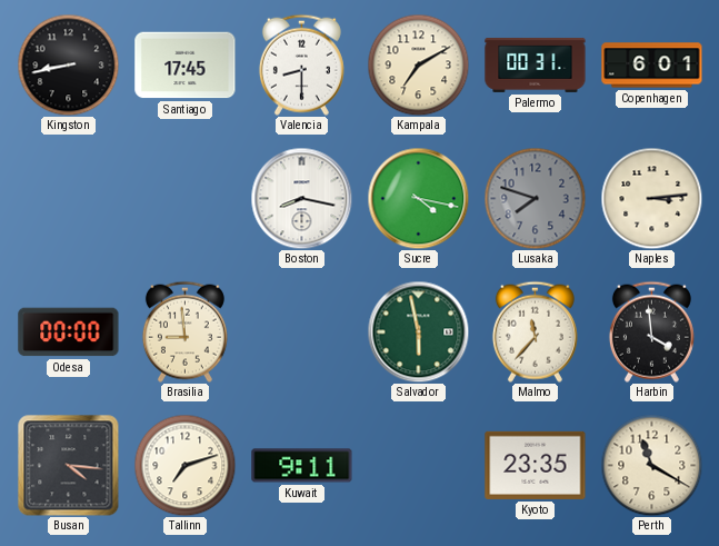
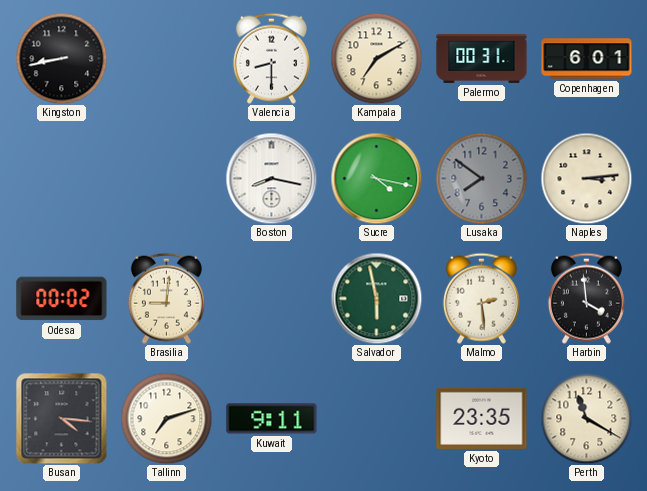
Santiago: 17:45 -> none
Lusaka: 7:48 -> 7:51
Odesa: 00:00 -> 00:02
Brasilia: 8:59 -> 9:01
Malmo: 11:37 -> 2:29
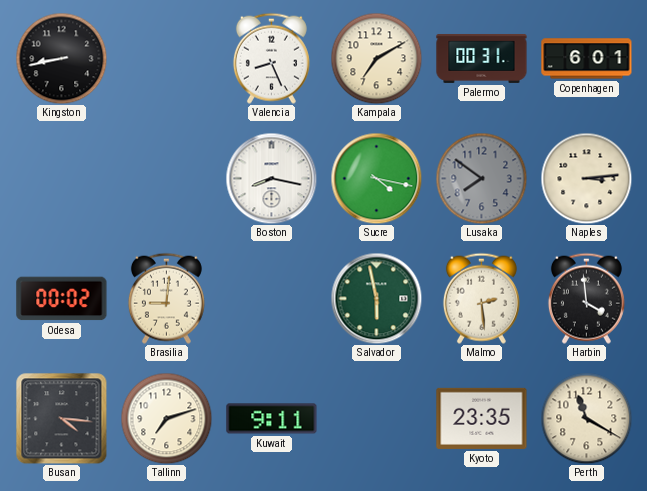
Valencia: 8:30 -> 8:26
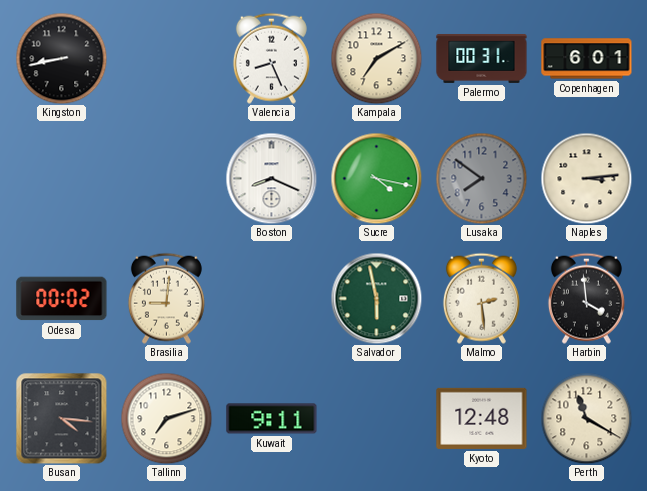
Boston: 8:17 -> 8:19
Kyoto: 23:35 -> 12:48
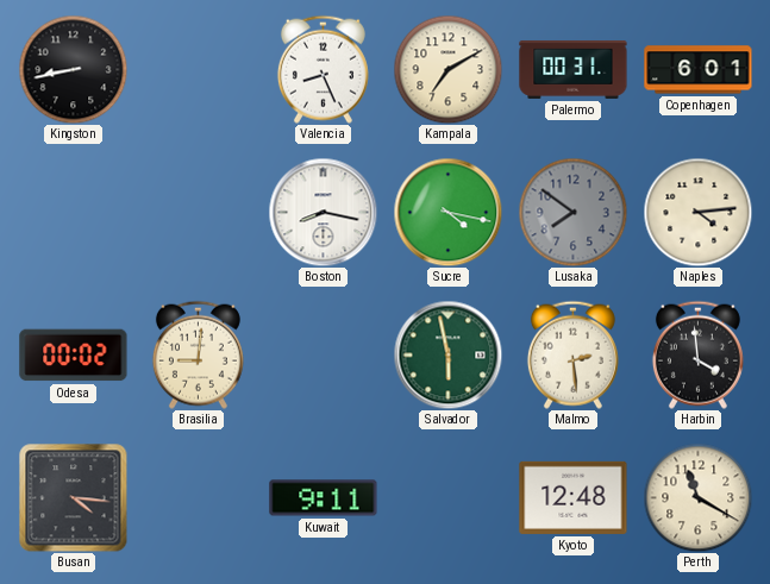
Boston: 8:19 -> 8:17
Naples: 3:14 -> 4:14
Tallinn: 7:12 -> none
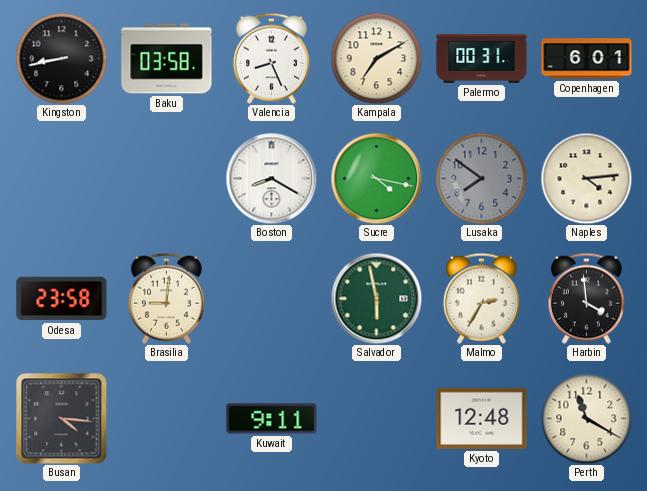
Baku: none -> 03:58
Boston: 8:17 -> 8:20
Odesa: 00:02 -> 23:58
Malmo: 2:29 -> 2:35
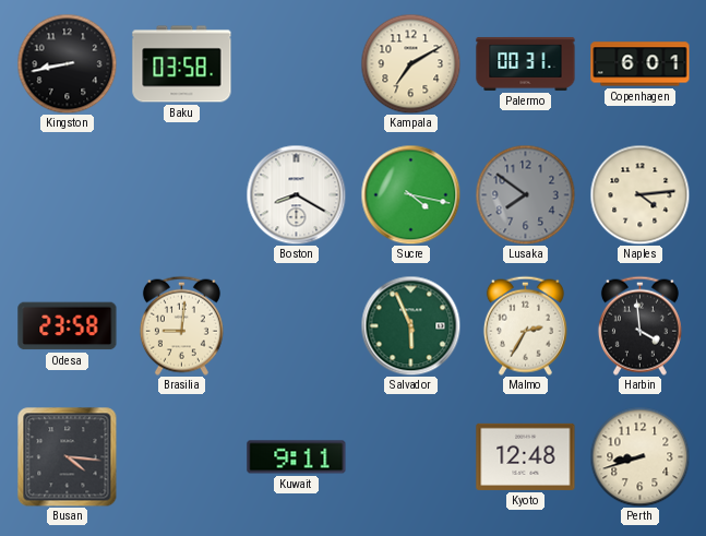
Valencia: 8:26 -> none
Salvador: 5:58 -> 5:56
Perth: 11:20 -> 8:42
